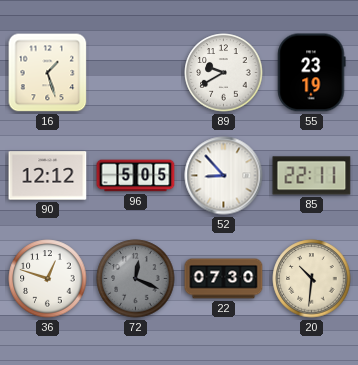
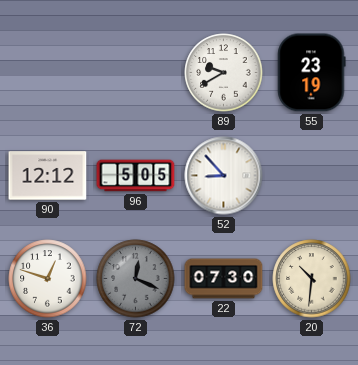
16: 1:27 -> none
85: 22:11 -> none
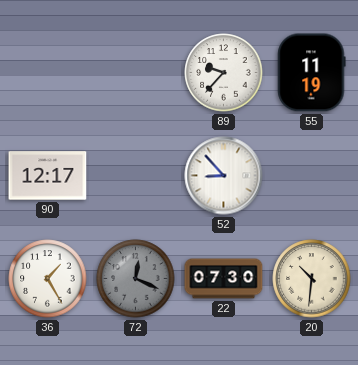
89: 9:40 -> 9:37
55: 23:19 -> 11:19
90: 12:12 -> 12:17
96: 5:05 -> none
36: 12:48 -> 1:25
